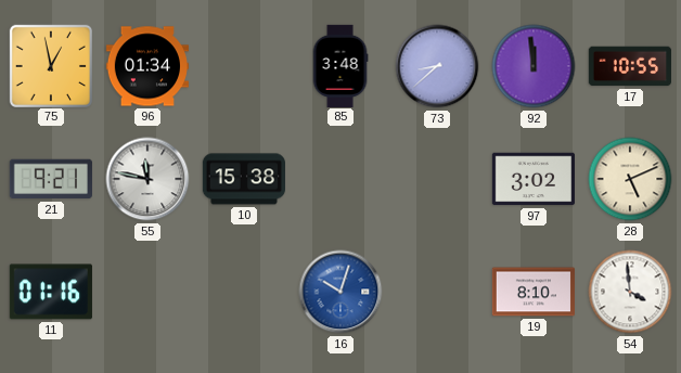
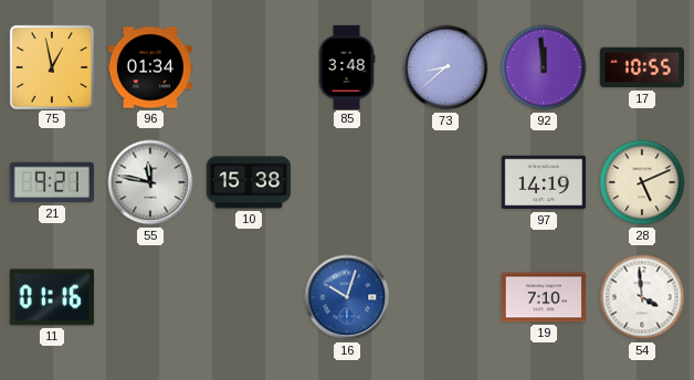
97: 3:02 -> 14:19
19: 8:10 -> 7:10
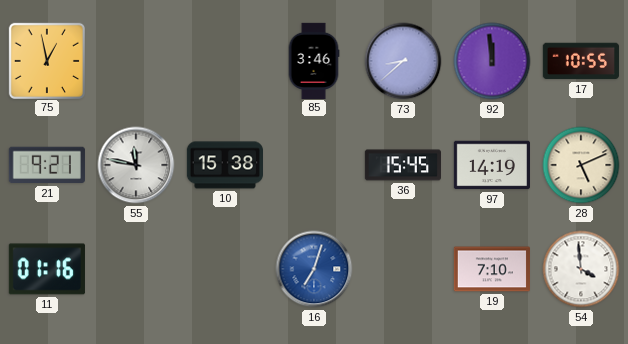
96: 01:34 -> none
85: 3:48 -> 3:46
36: none -> 15:45
16: 10:03 -> 7:03
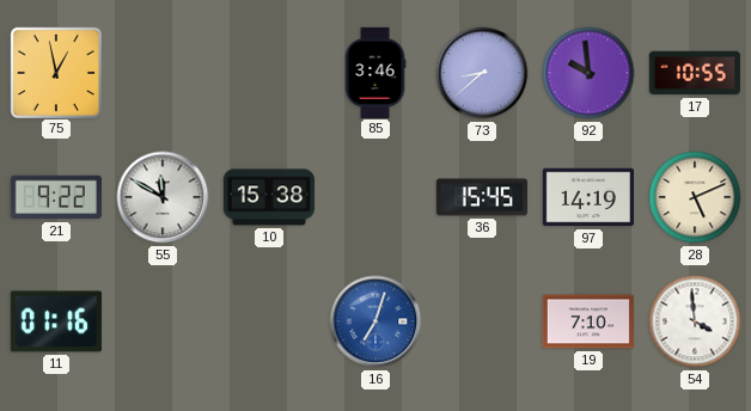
92: 11:59 -> 9:59
21: 9:21 -> 9:22
55: 11:47 -> 11:50
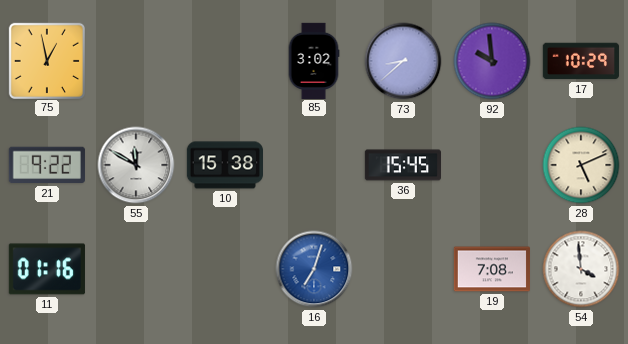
85: 3:46 -> 3:02
17: 10:55 -> 10:29
97: 14:19 -> none
19: 7:10 -> 7:08
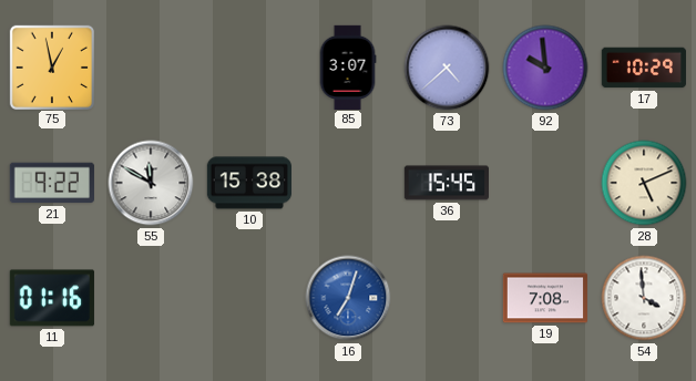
85: 3:02 -> 3:07
73: 8:38 -> 4:38
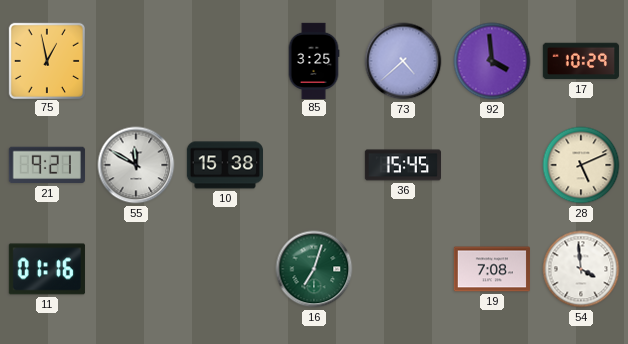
85: 3:07 -> 3:25
92: 9:59 -> 3:59
21: 9:22 -> 9:21
16 dial: blue -> green
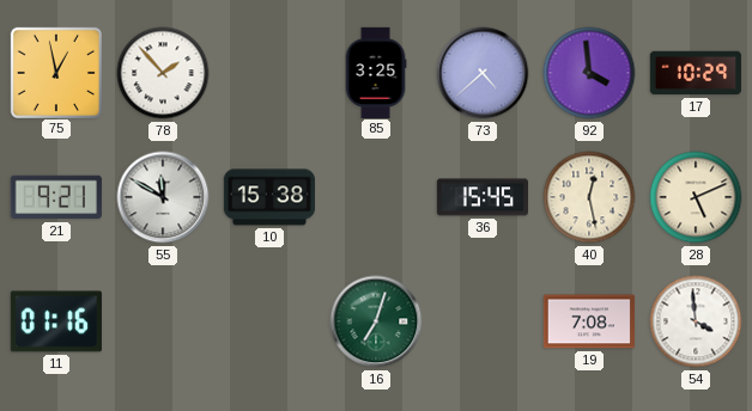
78: none -> 1:53
40: none -> 12:28
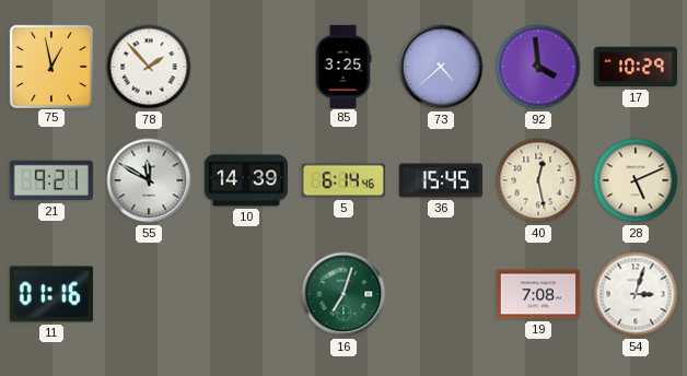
10: 15:38 -> 14:39
5: none -> 6:14
54: 3:59 -> 3:03
